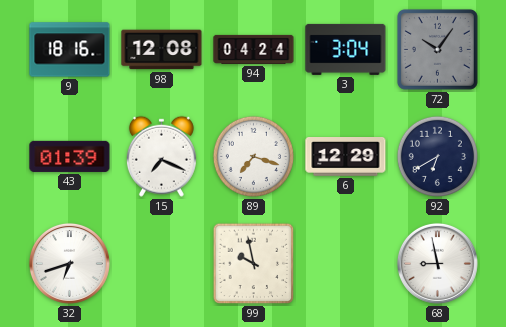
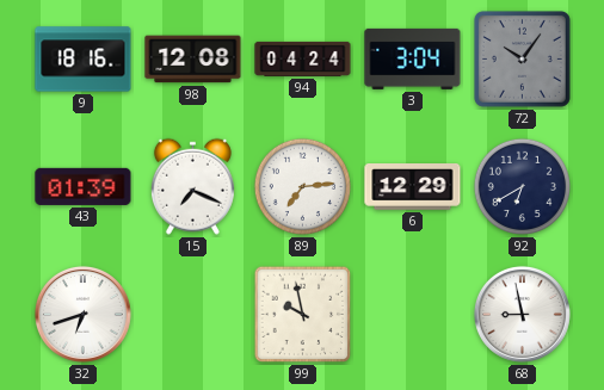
89: 7:18 -> 7:14
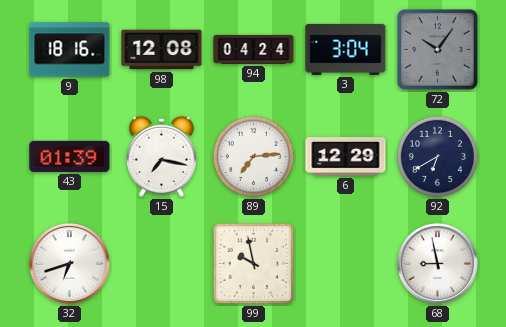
15: 7:19 -> 7:17
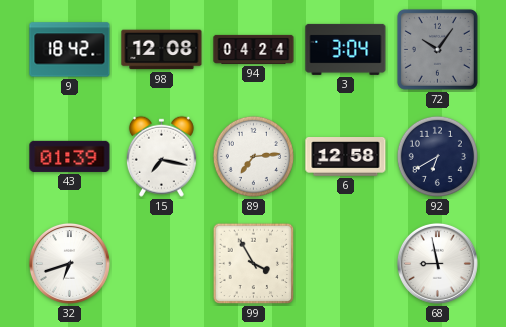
9: 18:16 -> 18:42
6: 12:29 -> 12:58
99: 9:58 -> 3:55
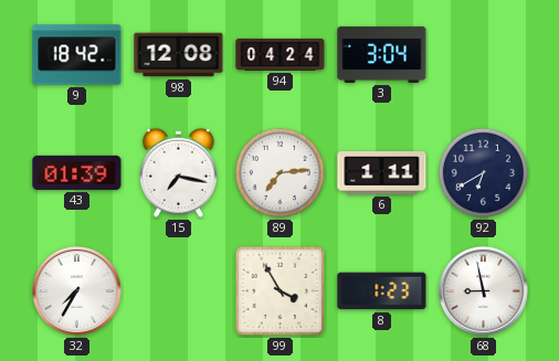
72: 10:06 -> none
6: 12:58 -> 1:11
32: 6:42 -> 7:35
8: none -> 1:23
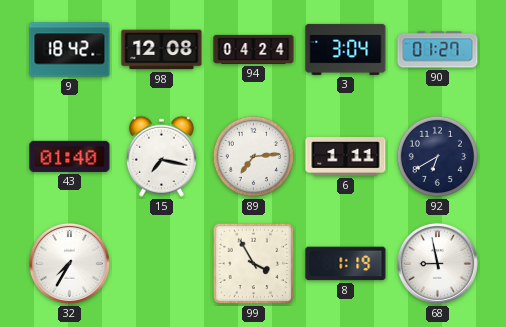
90: none -> 01:27
43: 01:39 -> 01:40
8: 1:23 -> 1:19
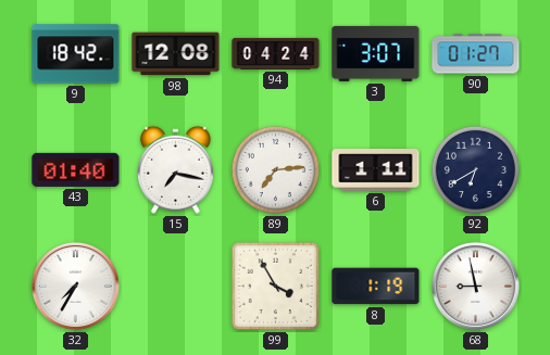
3: 3:04 -> 3:07
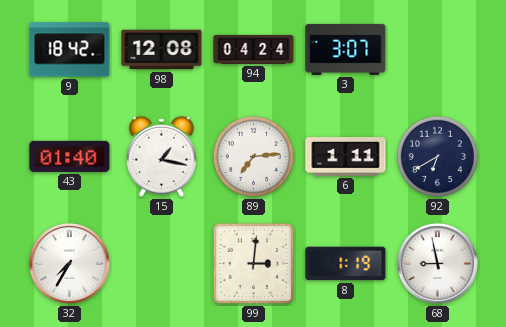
90: 01:27 -> none
15: 7:17 -> 1:17
99: 3:55 -> 3:01
